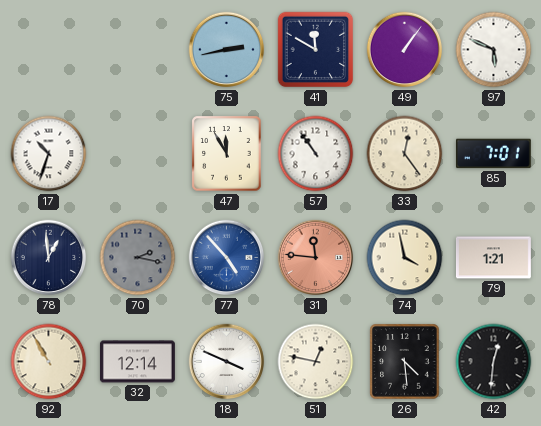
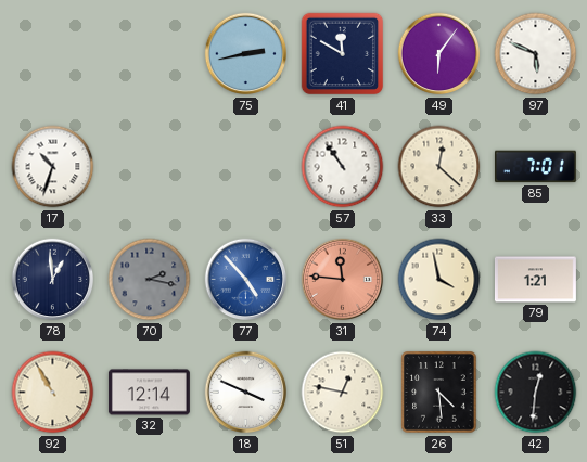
49: 1:06 -> 6:06
47: 11:55 -> none
33: 12:24 -> 12:22
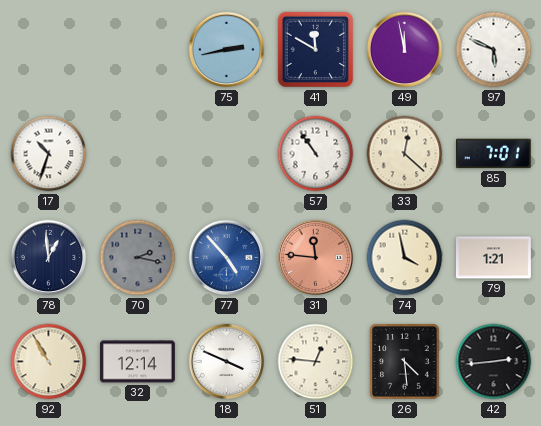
49: 6:06 -> 11:58
51: 12:47 -> 12:46
42: 12:31 -> 2:44
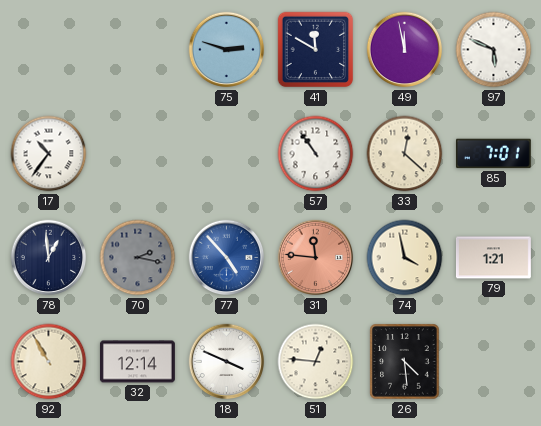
75: 2:43 -> 2:48
17: 10:33 -> 10:36
42: 2:44 -> none
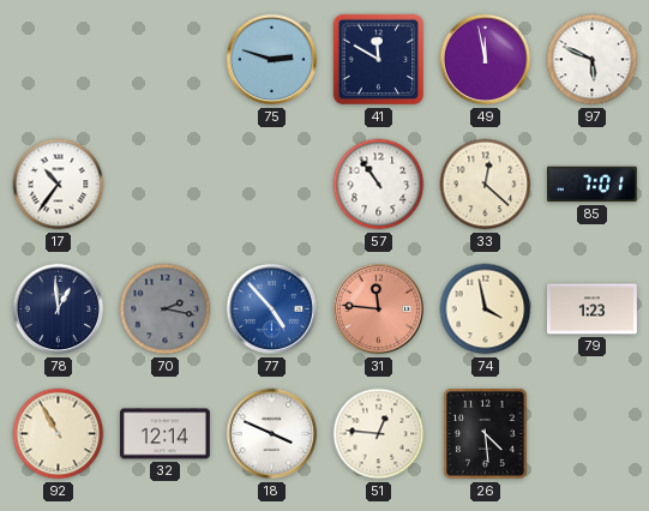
79: 1:21 -> 1:23
